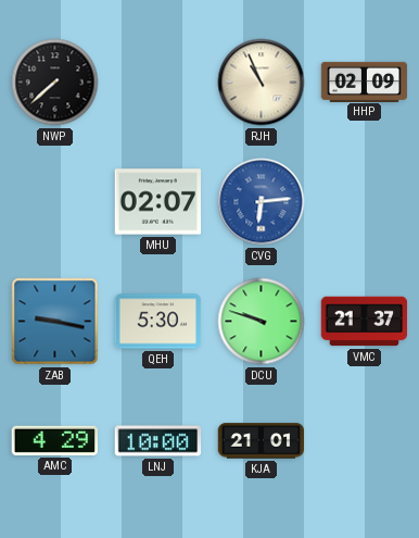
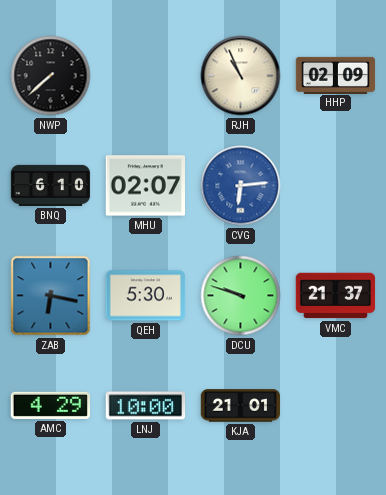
BNQ: none -> 6:10
ZAB: 9:17 -> 6:17
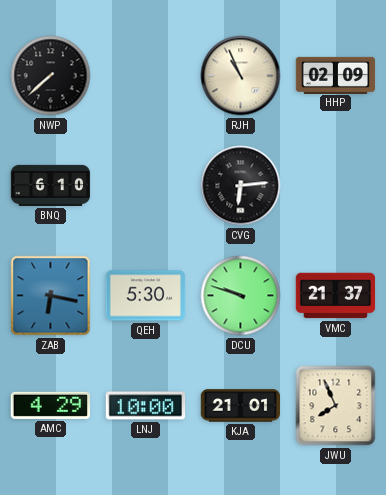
MHU: 02:07 -> none
CVG dial: blue -> black
JWU: none -> 7:56
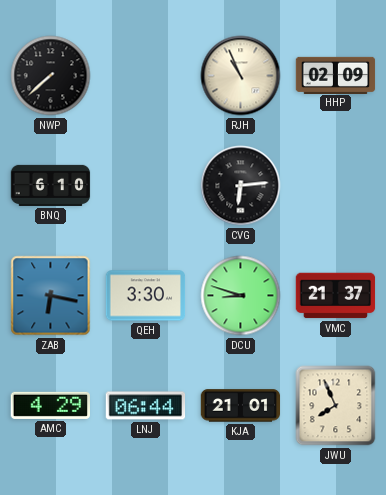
QEH: 5:30 -> 3:30
DCU: 9:48 -> 8:48
LNJ: 10:00 -> 06:44
